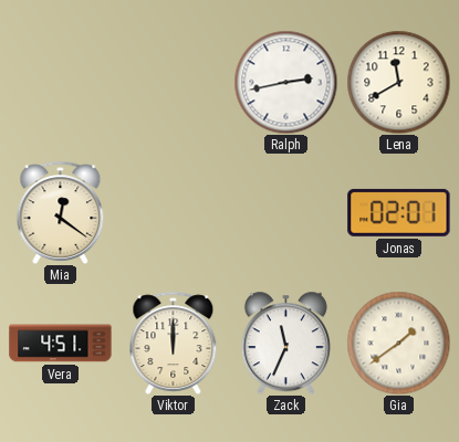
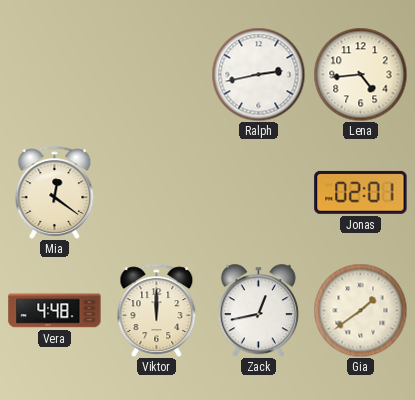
Lena: 11:40 -> 4:44
Vera: 4:51 -> 4:48
Zack: 11:34 -> 12:43
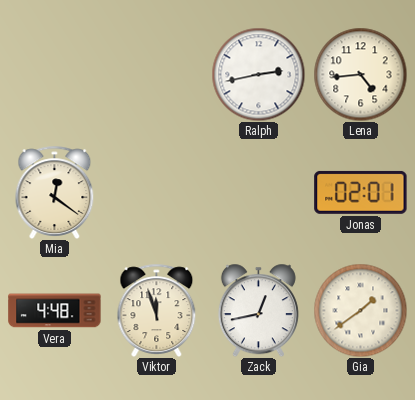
Viktor: 12:00 -> 11:57
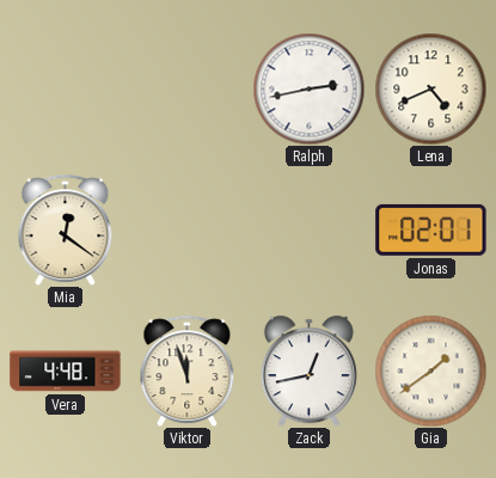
Lena: 4:44 -> 4:41
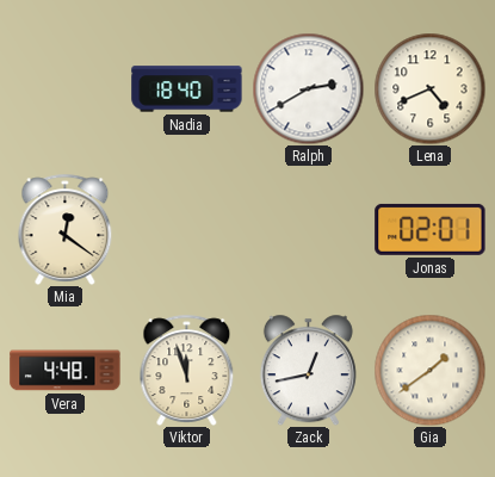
Nadia: none -> 18:40
Ralph: 2:43 -> 2:40
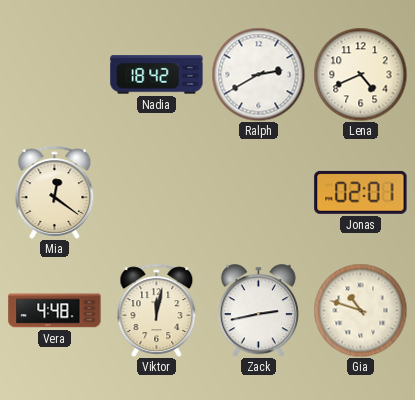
Nadia: 18:40 -> 18:42
Viktor: 11:57 -> 12:02
Zack: 12:43 -> 2:43
Gia: 1:39 -> 10:48
